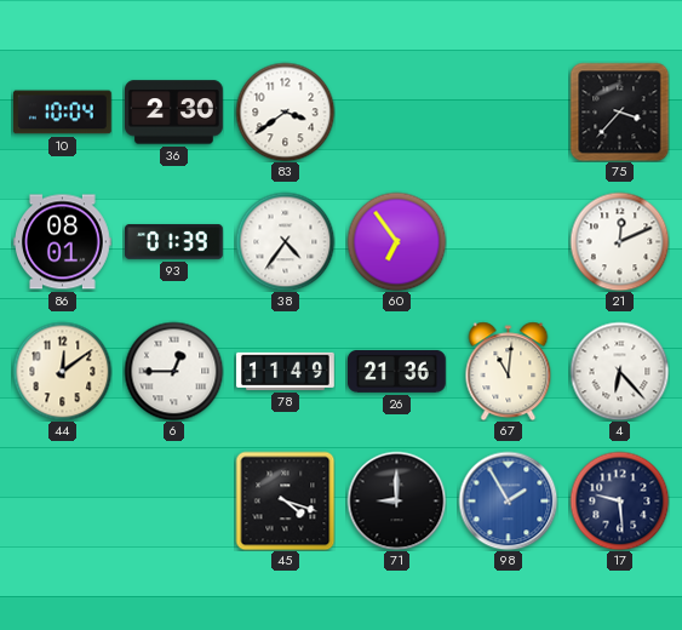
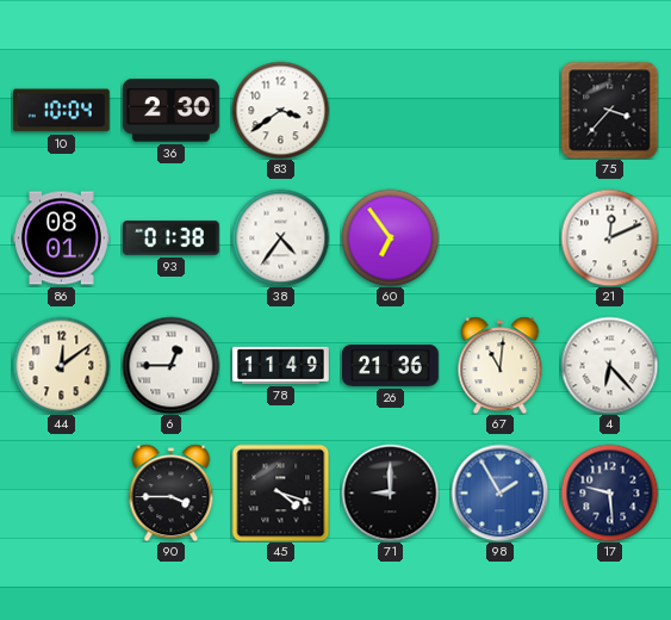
93: 01:39 -> 01:38
90: none -> 3:45
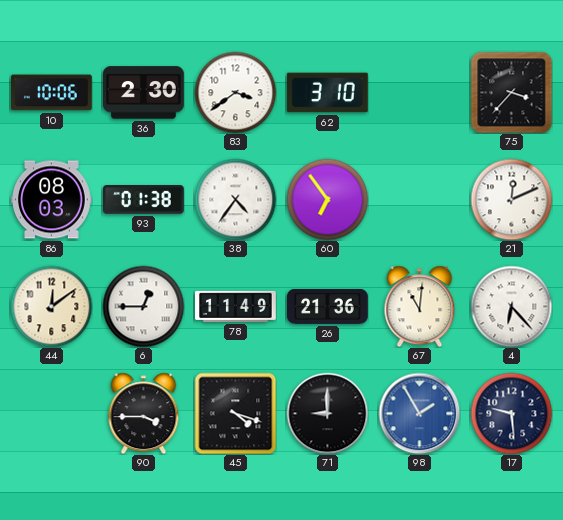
10: 10:04 -> 10:06
62: none -> 3:10
86: 08:01 -> 08:03
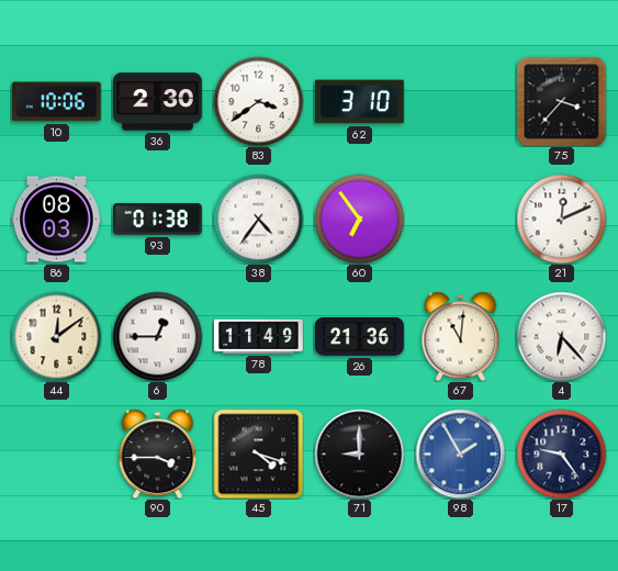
17: 9:29 -> 9:24
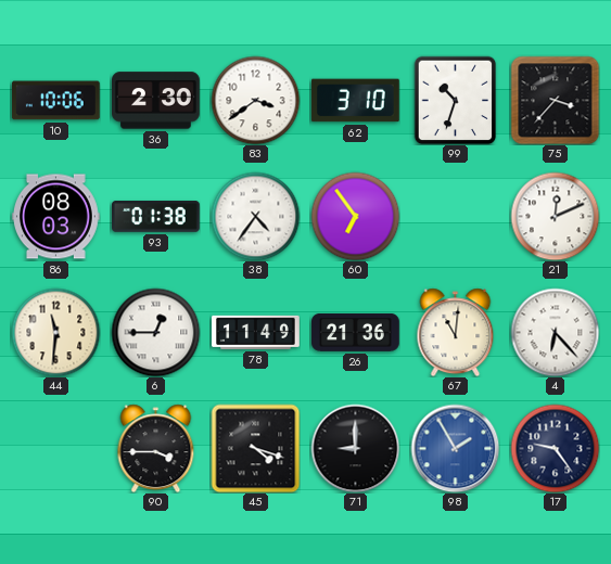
99: none -> 10:33
44: 12:09 -> 11:31
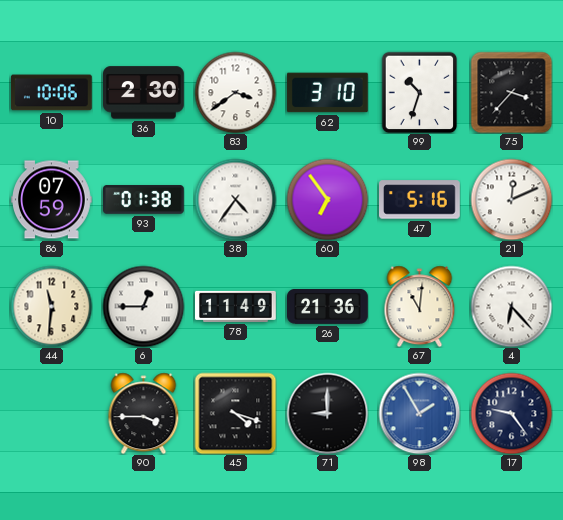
86: 08:03 -> 07:59
47: none -> 5:16
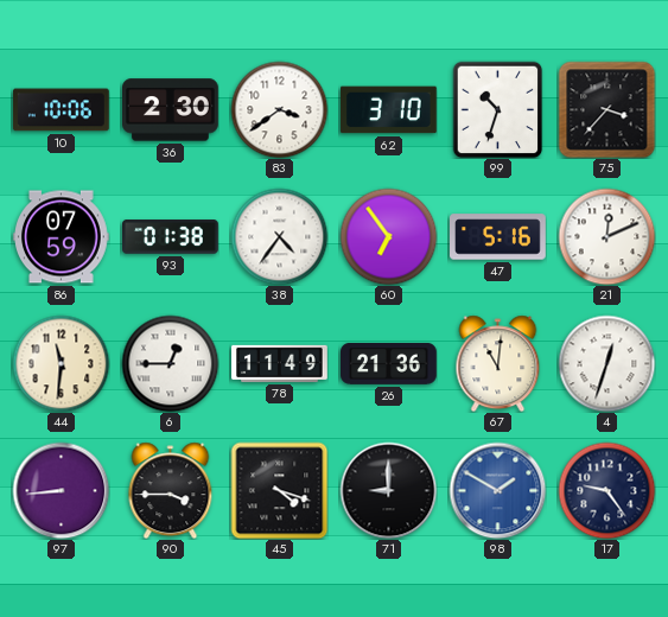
4: 6:23 -> 12:33
97: none -> 8:44
98: 1:55 -> 1:50
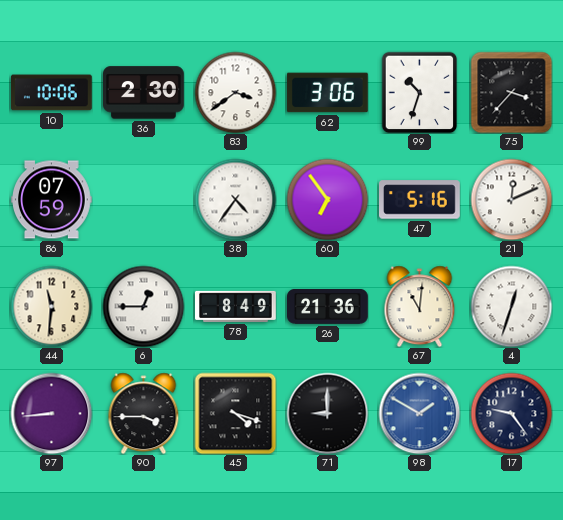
62: 3:10 -> 3:06
93: 01:38 -> none
78: 11:49 -> 8:49
